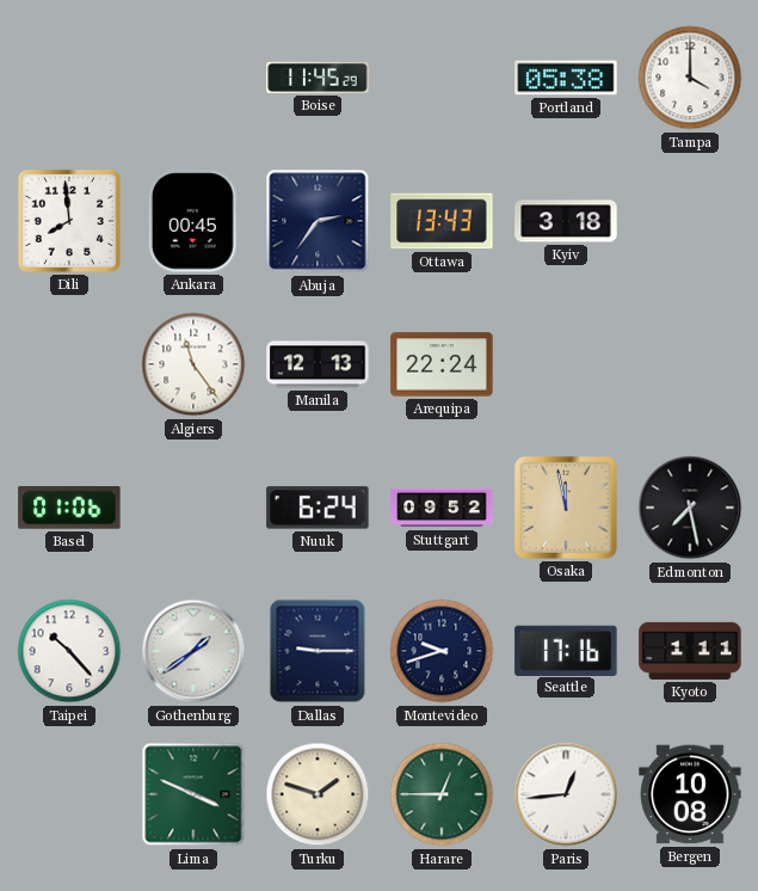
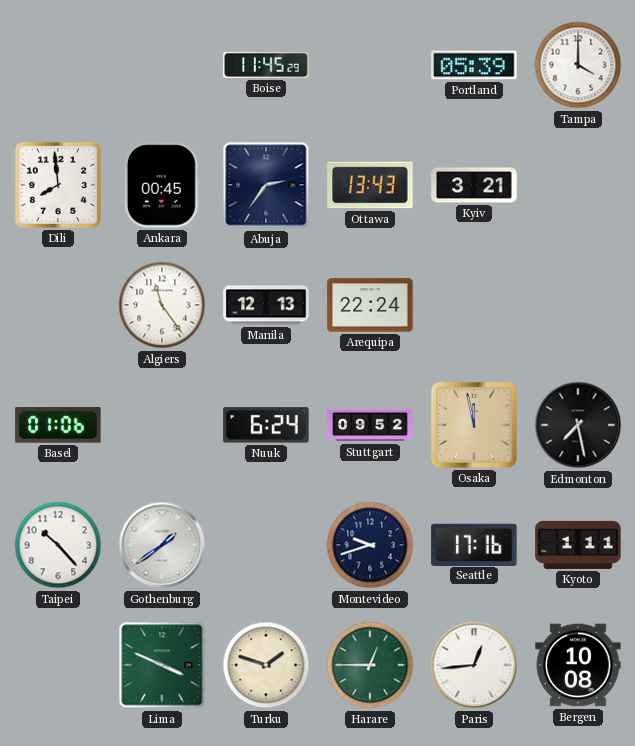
Portland: 05:38 -> 05:39
Kyiv: 3:18 -> 3:21
Dallas: 9:15 -> none
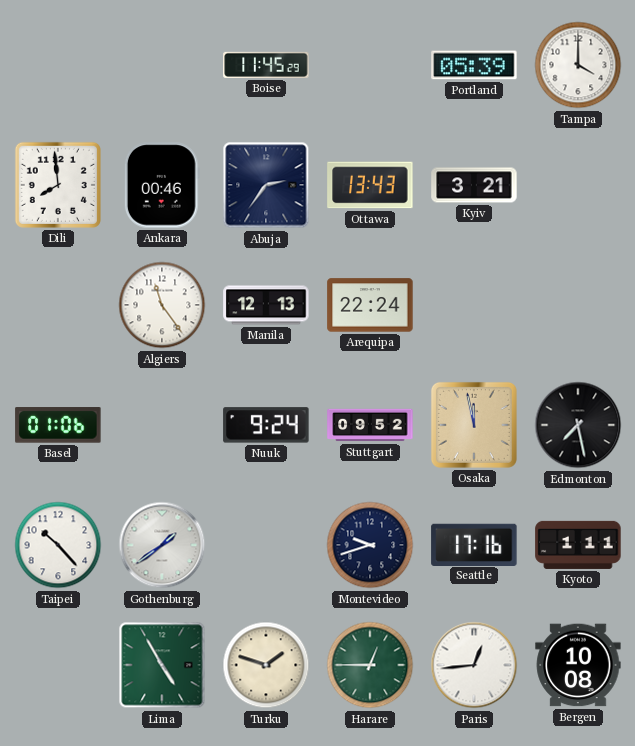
Ankara: 00:45 -> 00:46
Nuuk: 6:24 -> 9:24
Lima: 3:49 -> 4:55
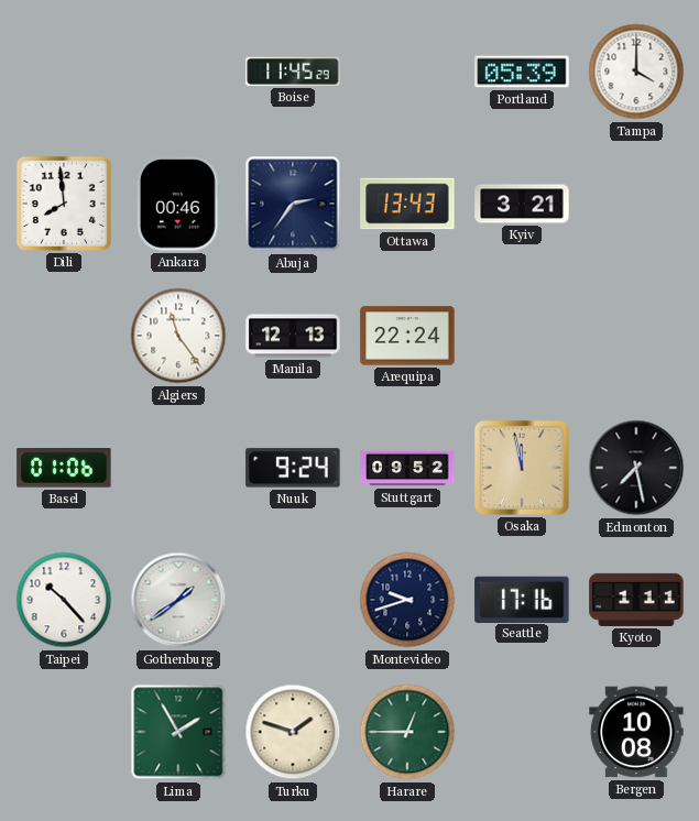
Lima: 4:55 -> 1:55
Paris: 12:44 -> none
